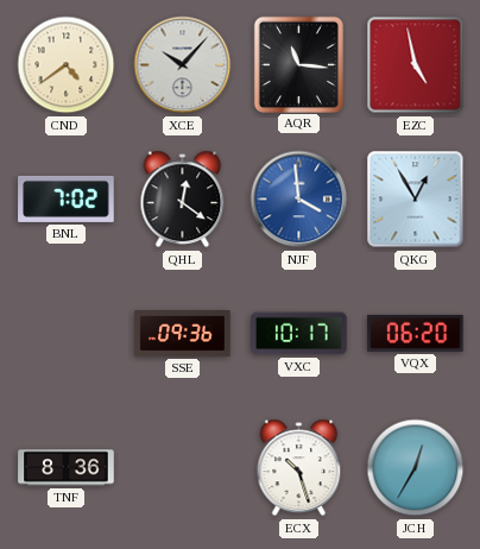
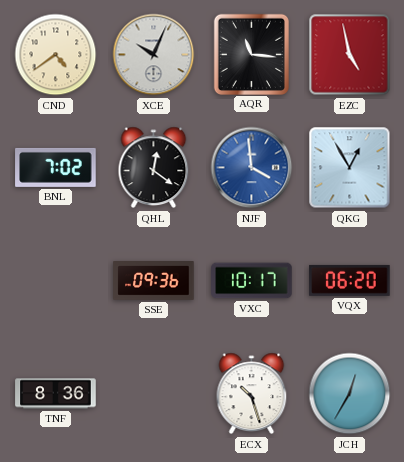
XCE: 10:07 -> 10:04
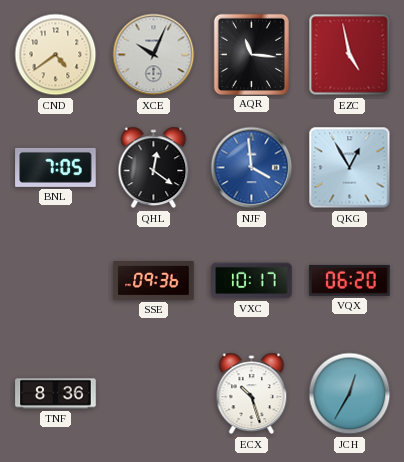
BNL: 7:02 -> 7:05
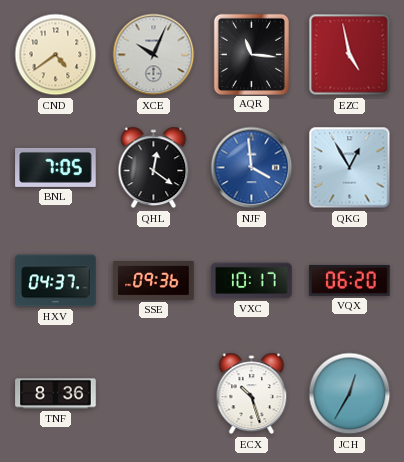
HXV: none -> 04:37
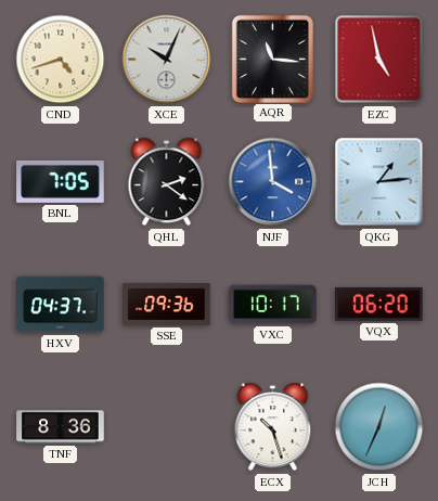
CND: 4:39 -> 4:42
QHL: 12:21 -> 2:21
QKG: 12:55 -> 1:14
JCH: 12:35 -> 12:34
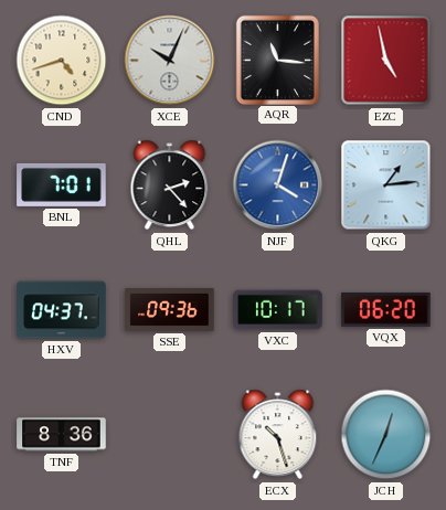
BNL: 7:05 -> 7:01
QHL: 2:21 -> 2:23
NJF: 3:59 -> 4:03
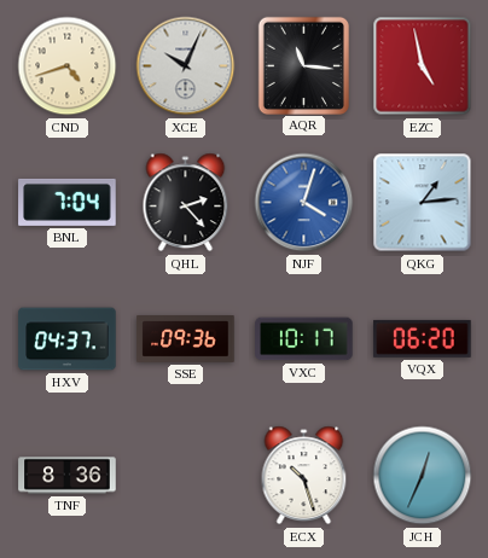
BNL: 7:01 -> 7:04
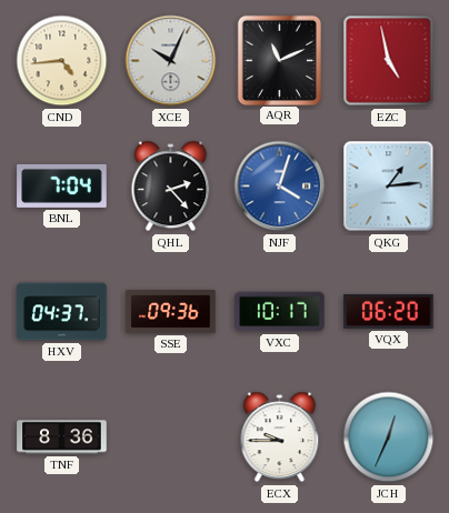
CND: 4:42 -> 4:44
AQR: 11:16 -> 11:11
ECX: 10:27 -> 9:45
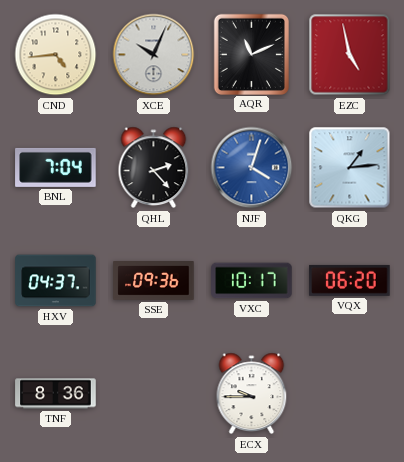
JCH: 12:34 -> none
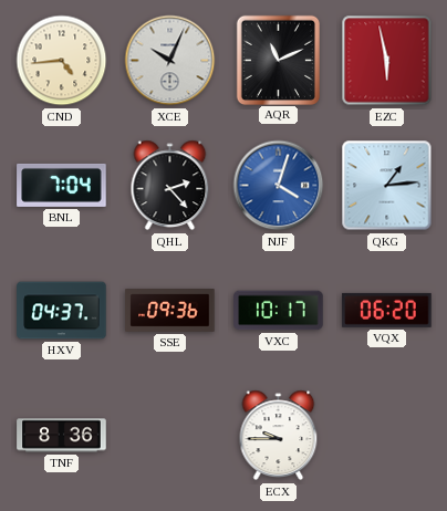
EZC: 4:58 -> 5:58
